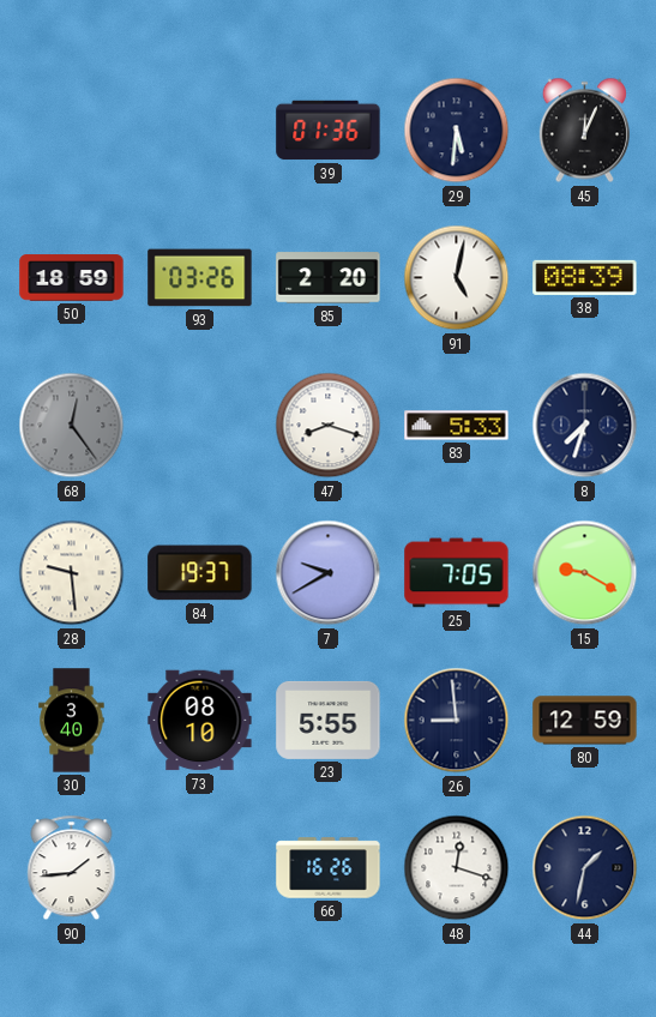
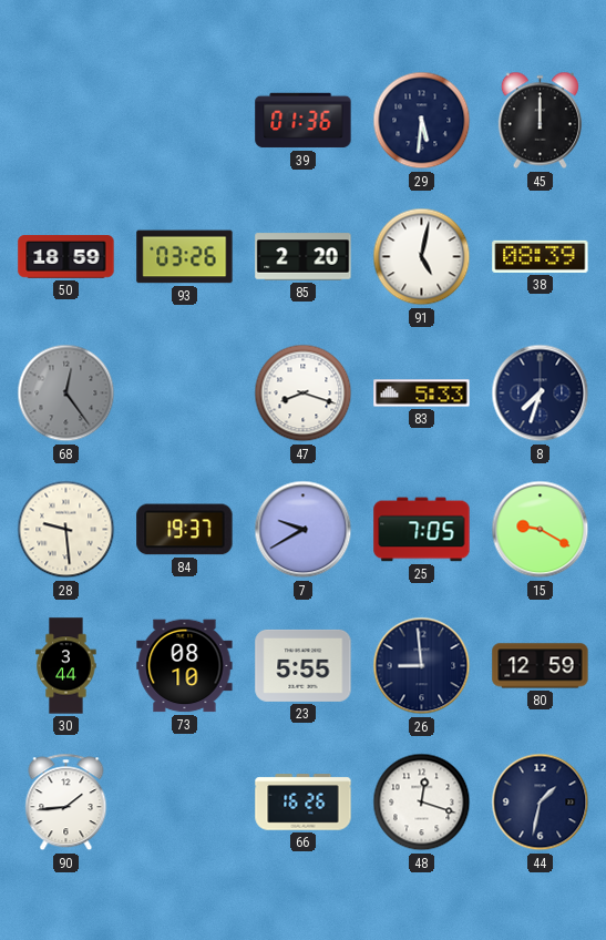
45: 12:04 -> 12:00
30: 3:40 -> 3:44
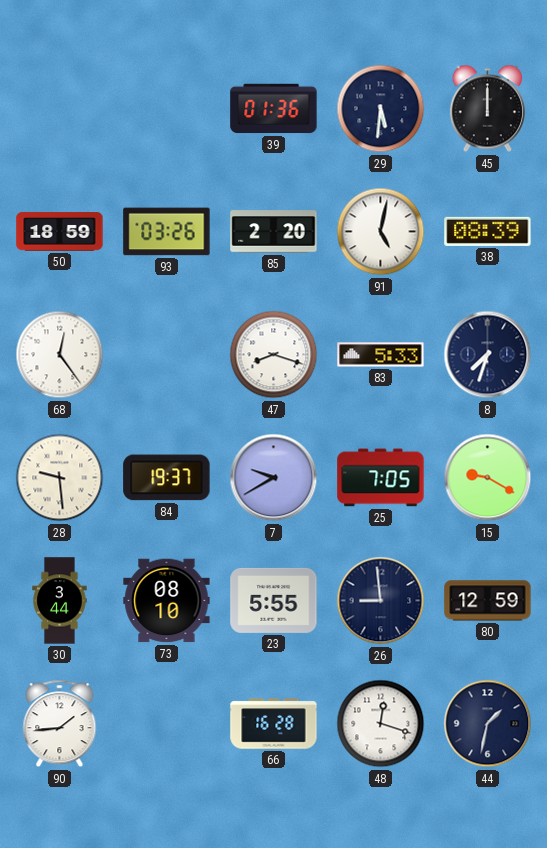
68 dial: grey -> white
66: 16:26 -> 16:28
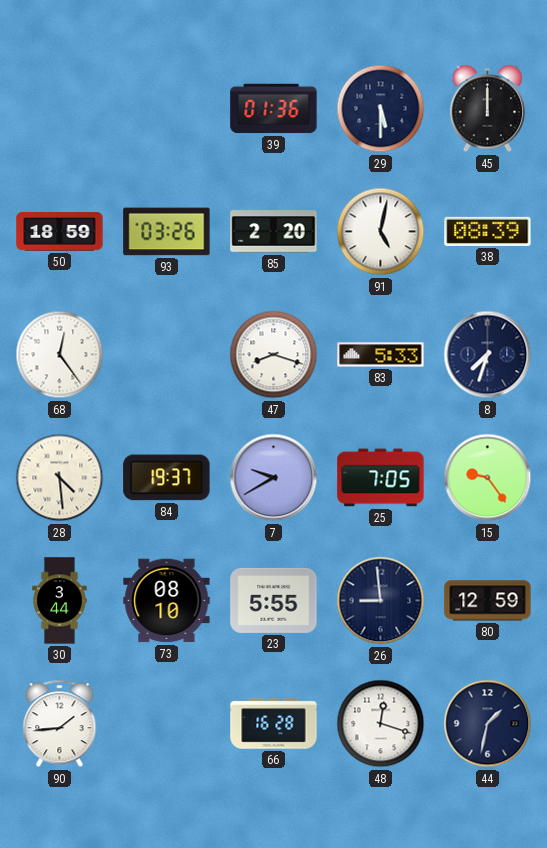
29: 5:31 -> 5:30
28: 9:29 -> 4:29
15: 9:20 -> 9:24
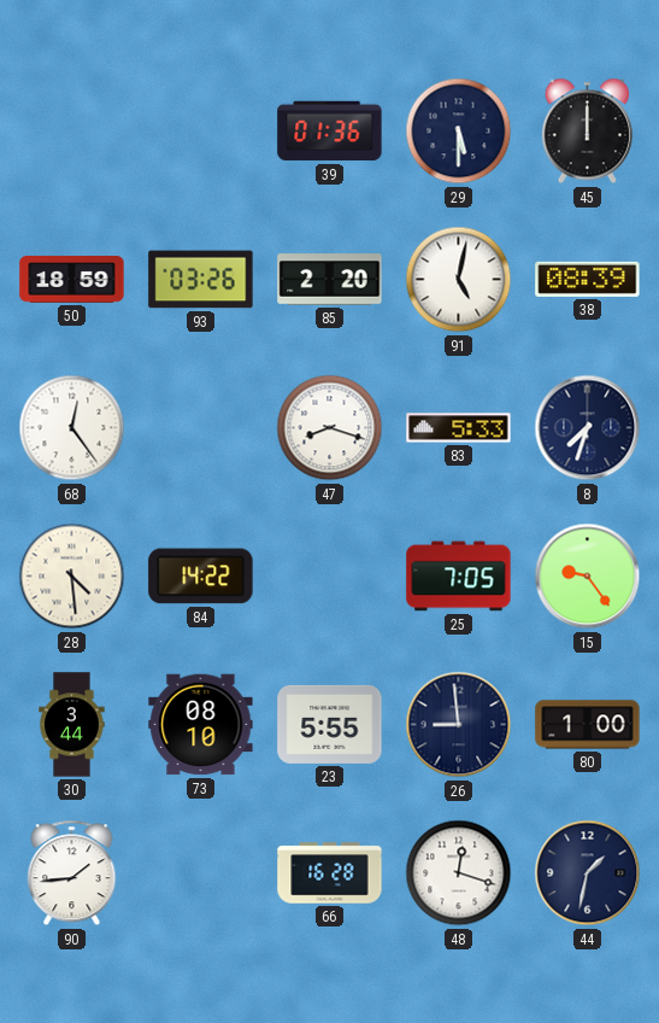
84: 19:37 -> 14:22
7: 9:40 -> none
80: 12:59 -> 1:00
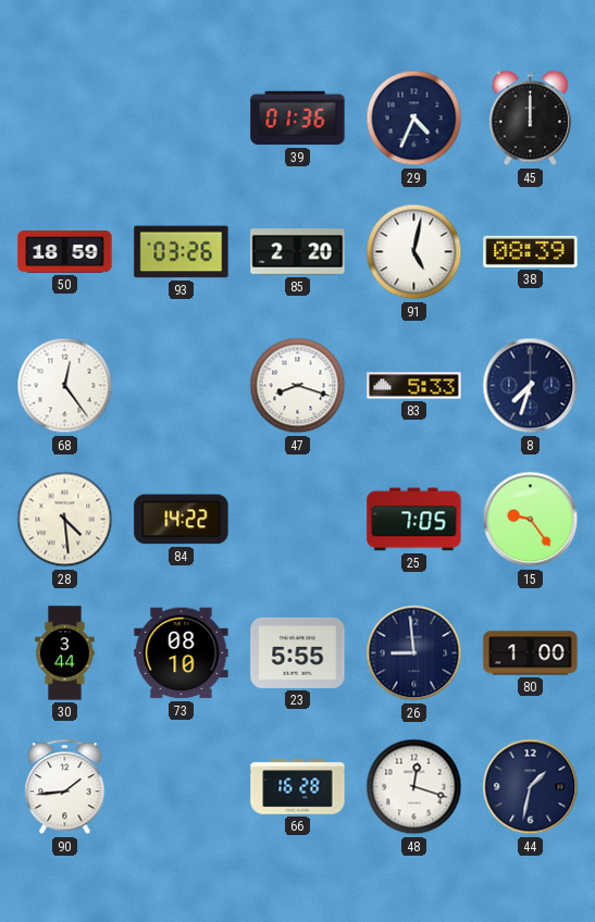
29: 5:30 -> 4:34
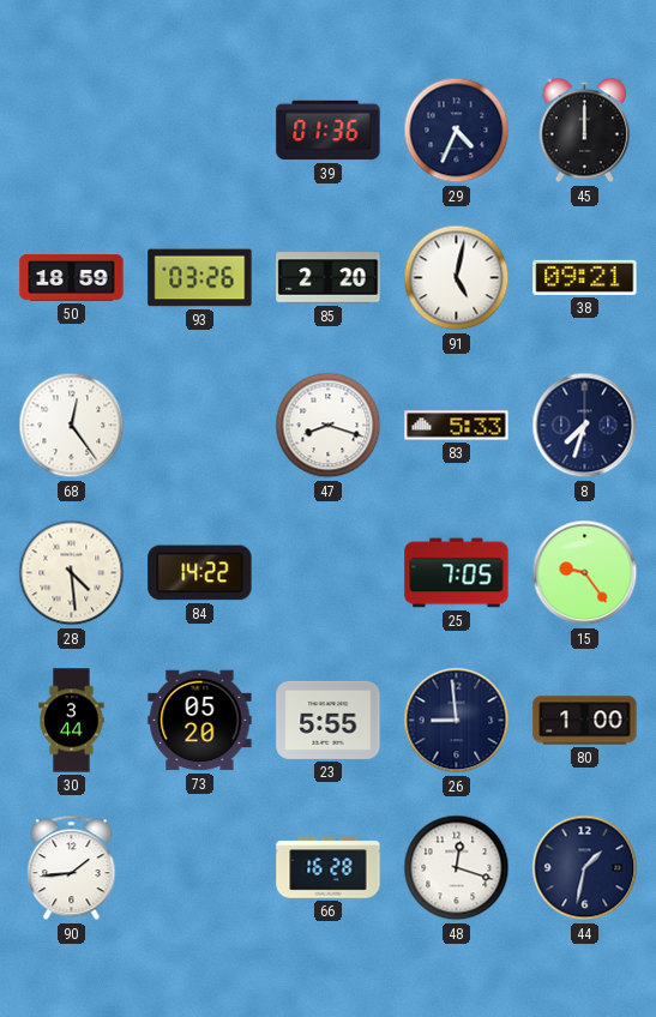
38: 08:39 -> 09:21
73: 08:10 -> 05:20
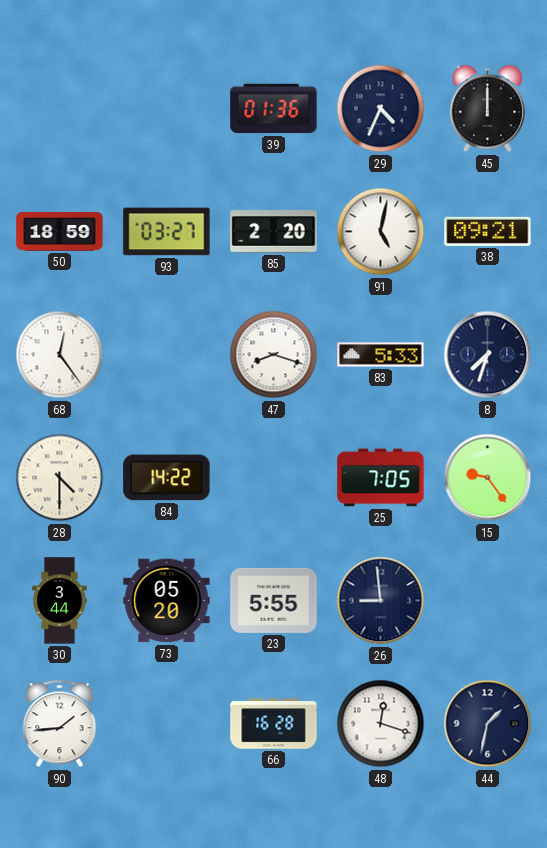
93: 03:26 -> 03:27
28: 4:29 -> 4:30
80: 1:00 -> none
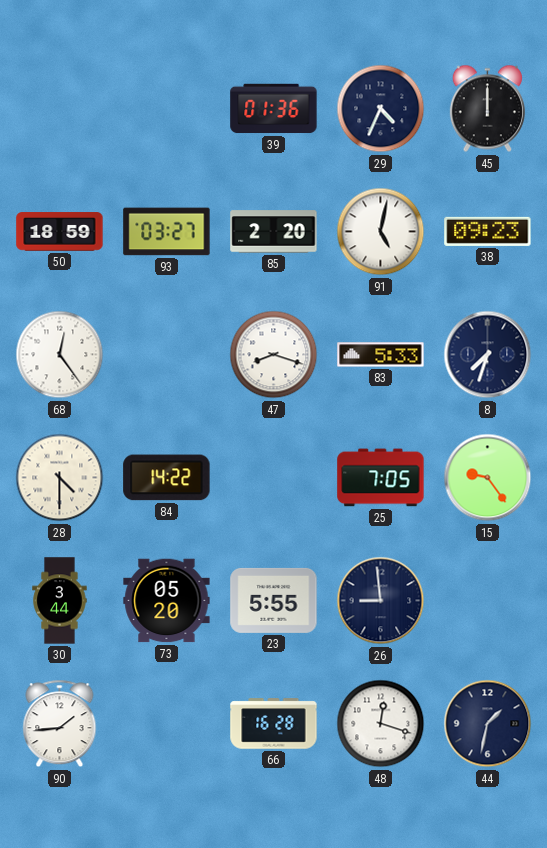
38: 09:21 -> 09:23
